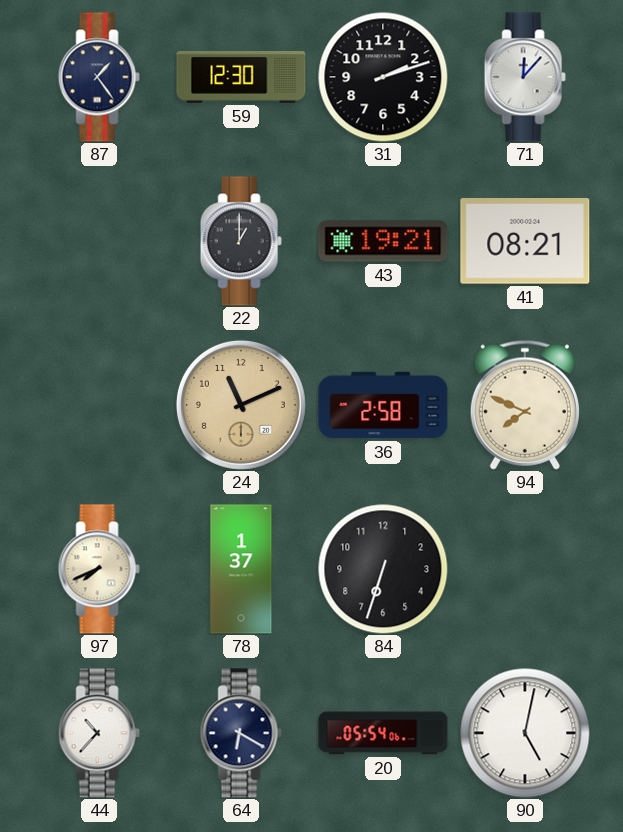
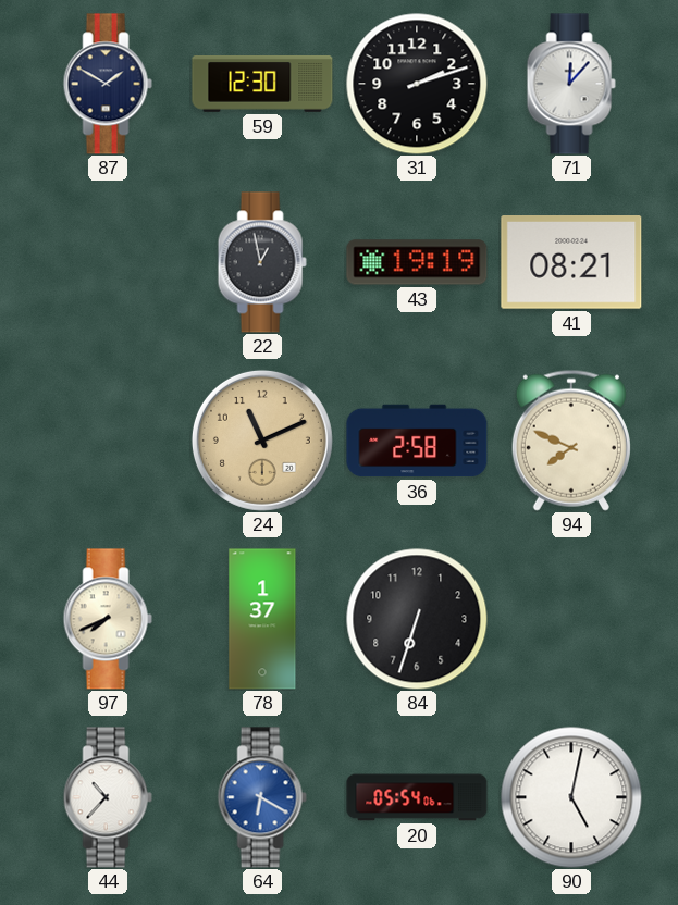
87: 1:24 -> 1:50
22: 1:00 -> 12:58
43: 19:21 -> 19:19
64 dial: navy -> blue
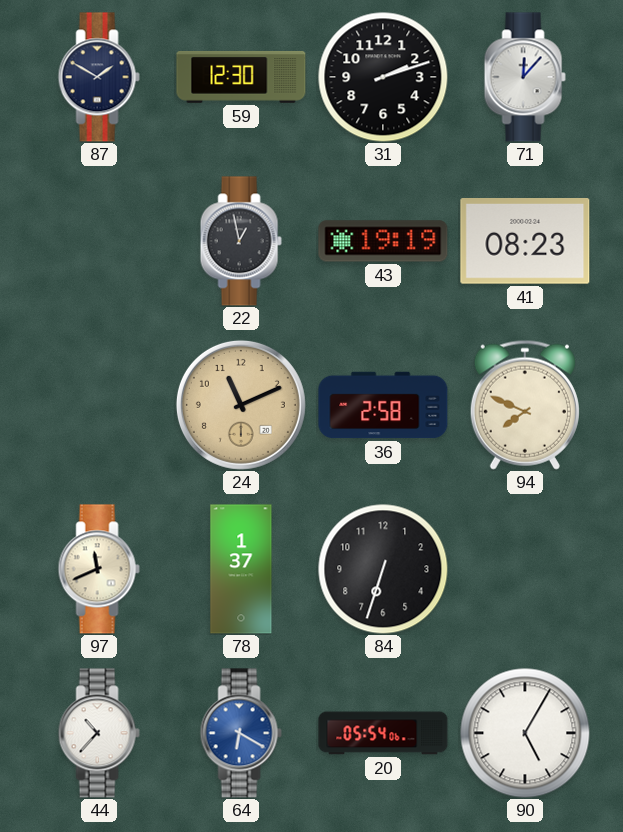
41: 08:21 -> 08:23
97: 7:41 -> 11:41
90: 5:02 -> 5:05
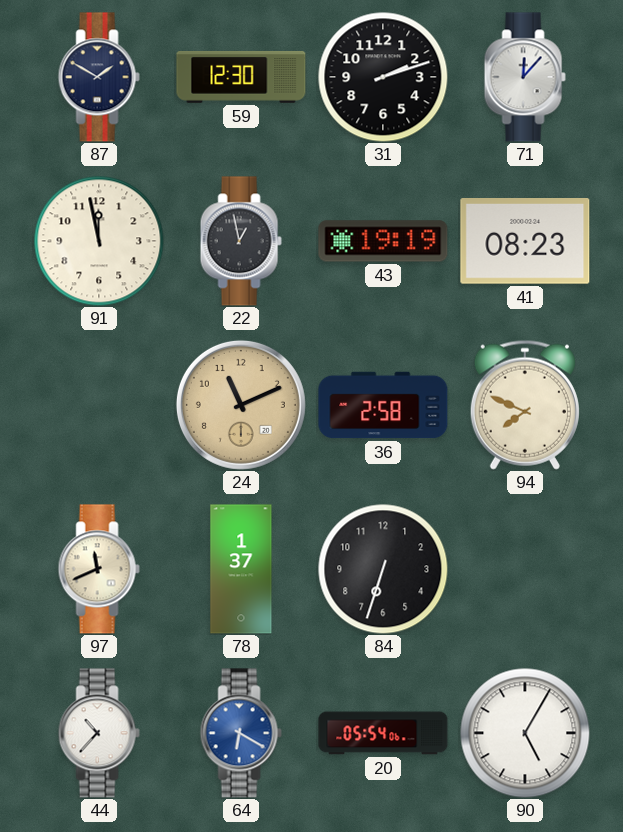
91: none -> 11:58
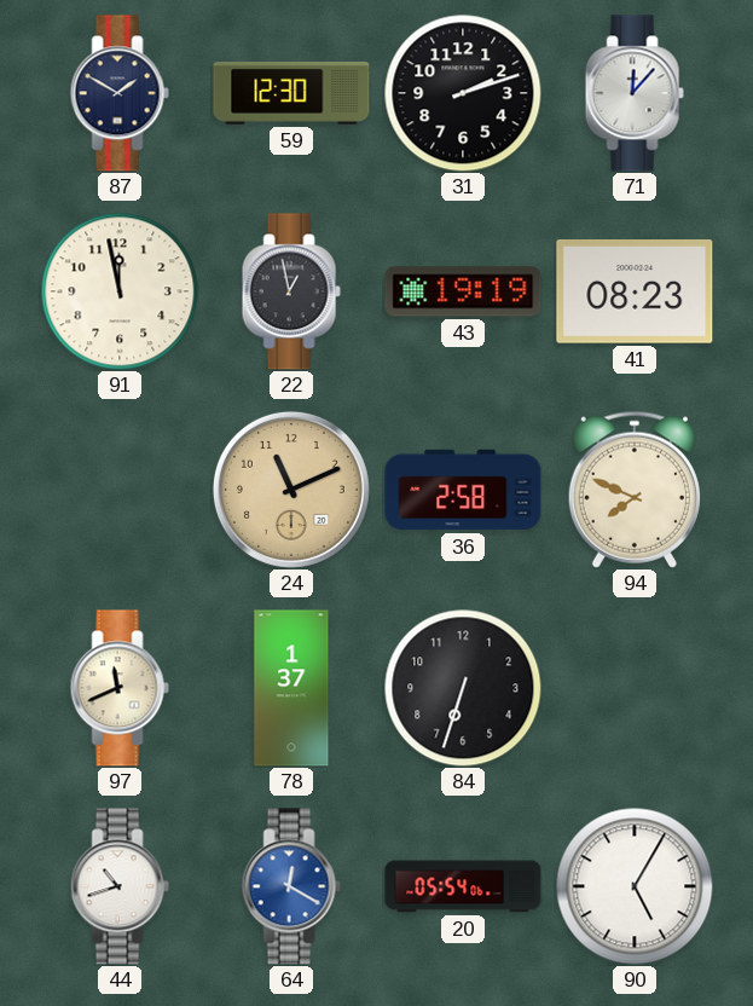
44: 10:37 -> 10:42
64: 6:20 -> 12:20
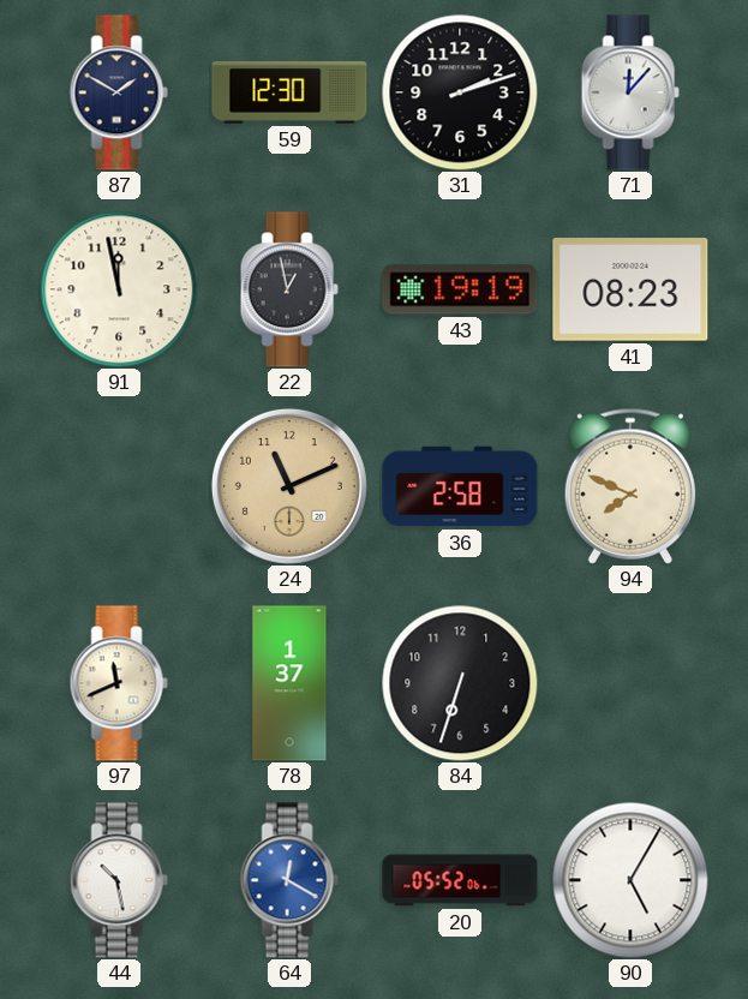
44: 10:42 -> 10:28
20: 05:54 -> 05:52
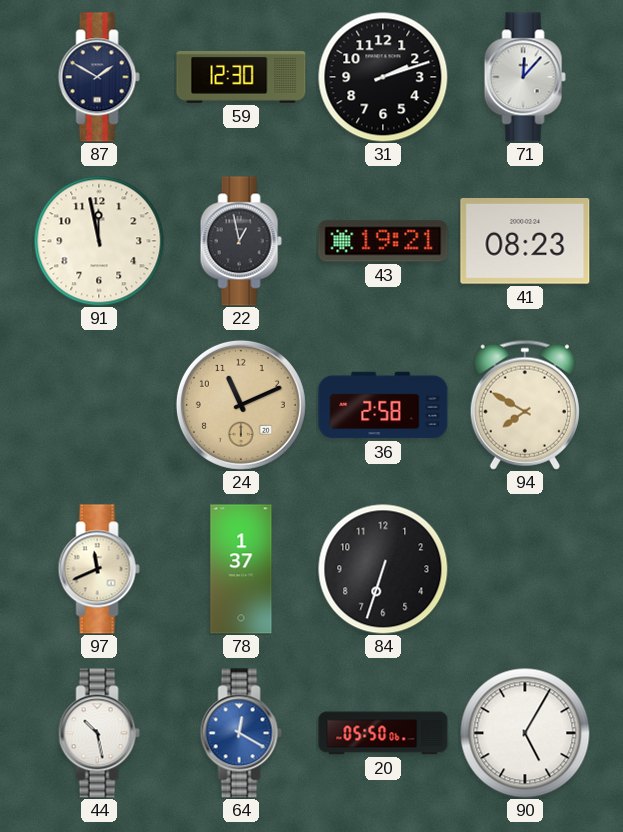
43: 19:19 -> 19:21
94: 7:49 -> 7:50
20: 05:52 -> 05:50
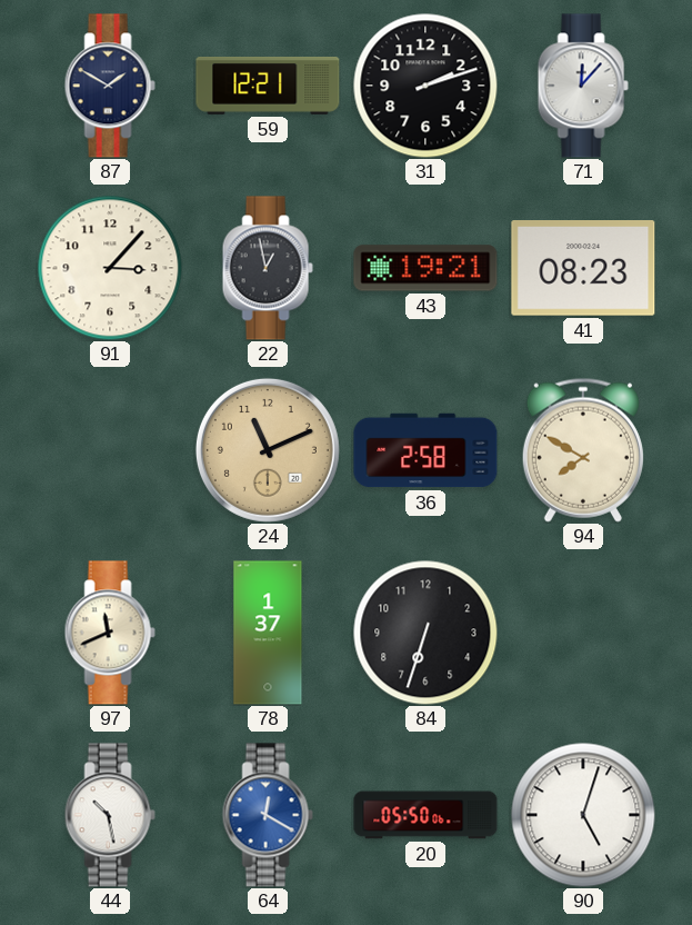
59: 12:30 -> 12:21
91: 11:58 -> 3:07
90: 5:05 -> 5:03
